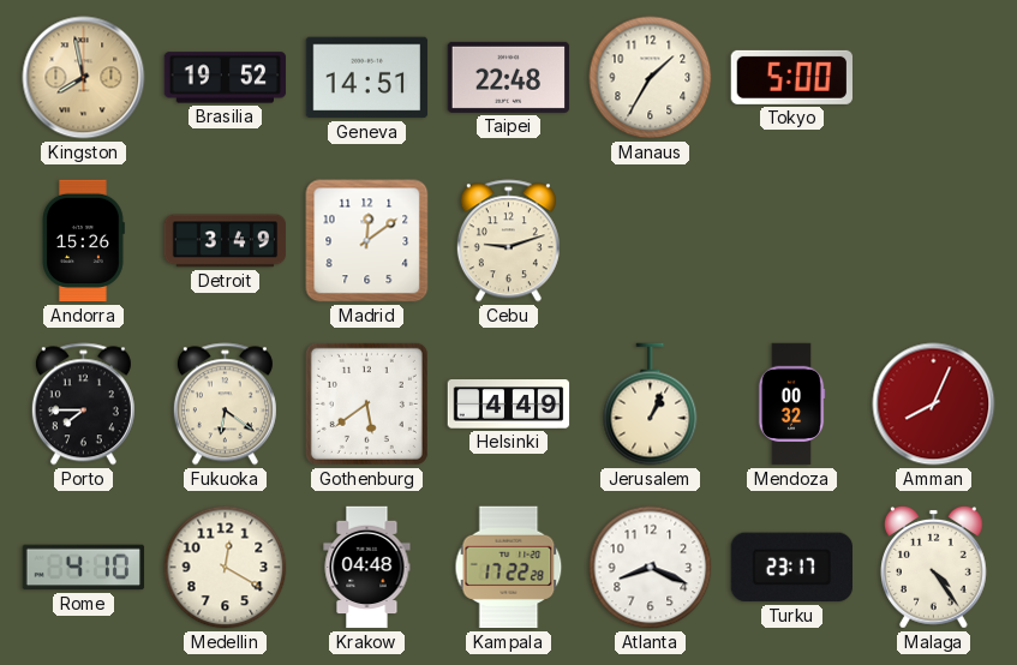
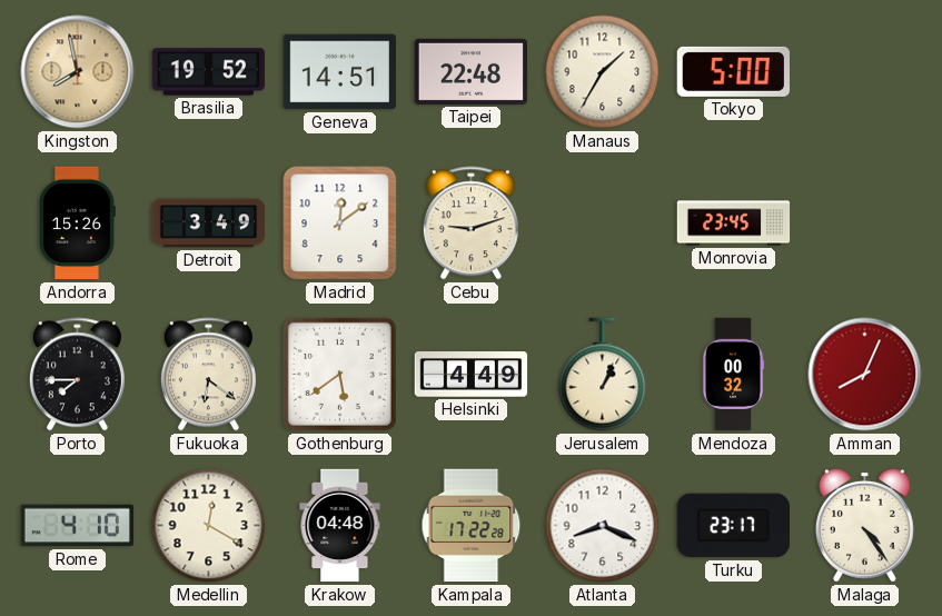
Monrovia: none -> 23:45
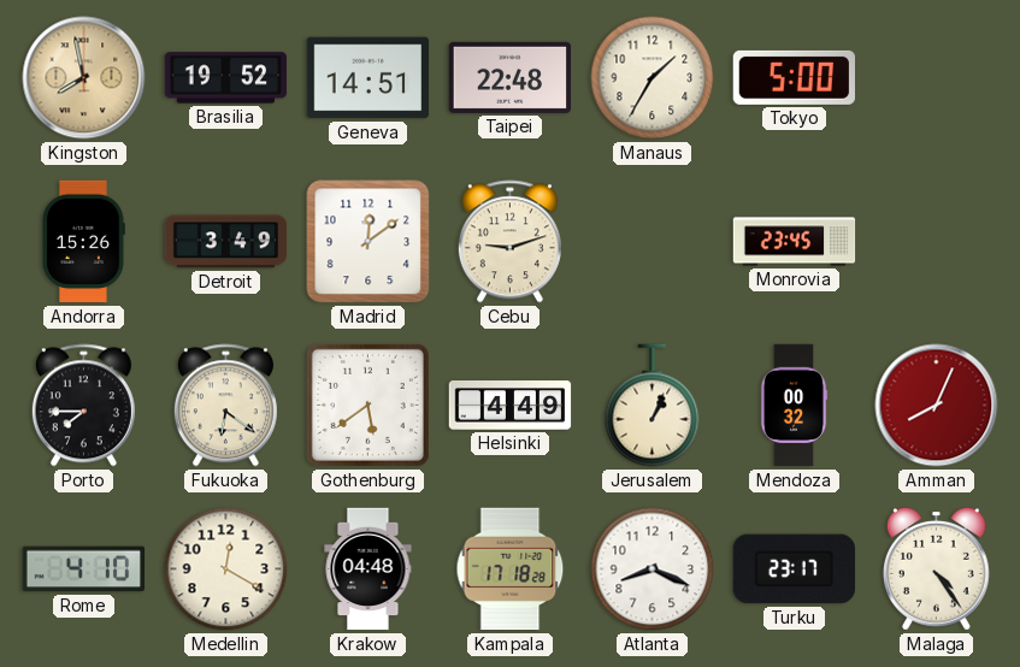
Kampala: 17:22 -> 17:18
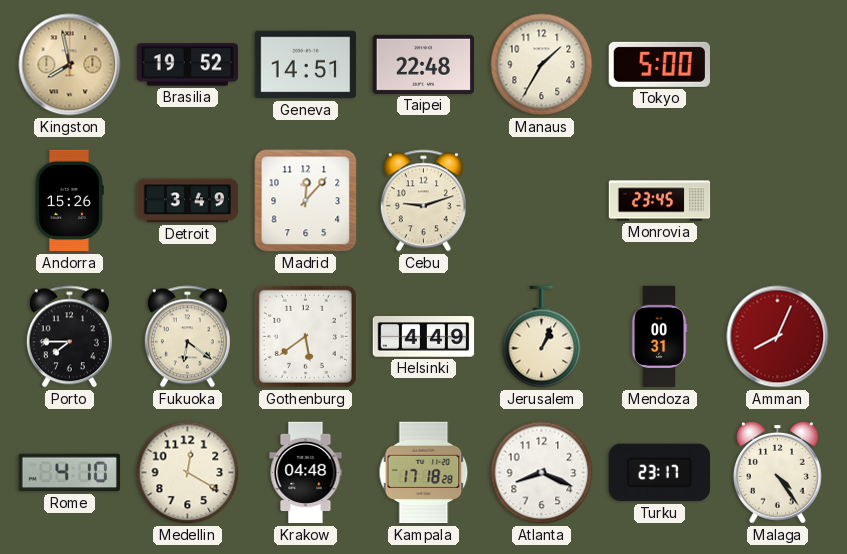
Madrid: 12:09 -> 12:07
Mendoza: 00:32 -> 00:31
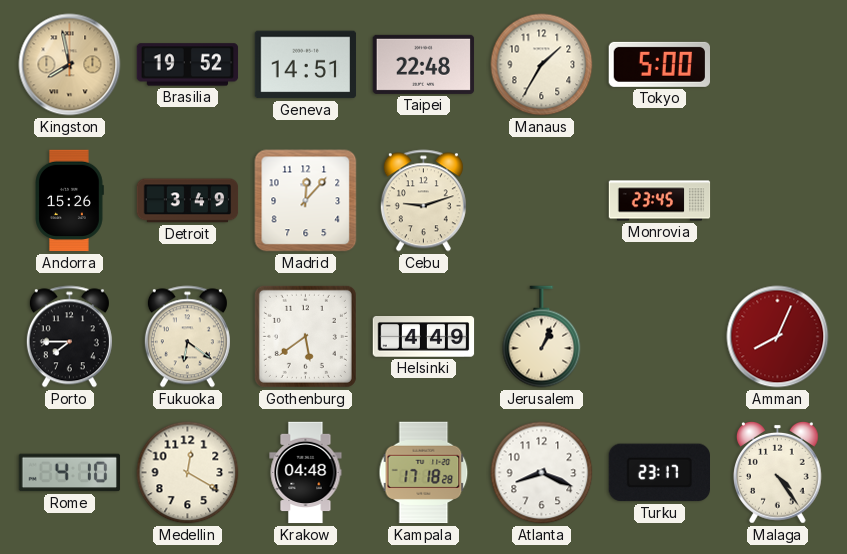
Mendoza: 00:31 -> none
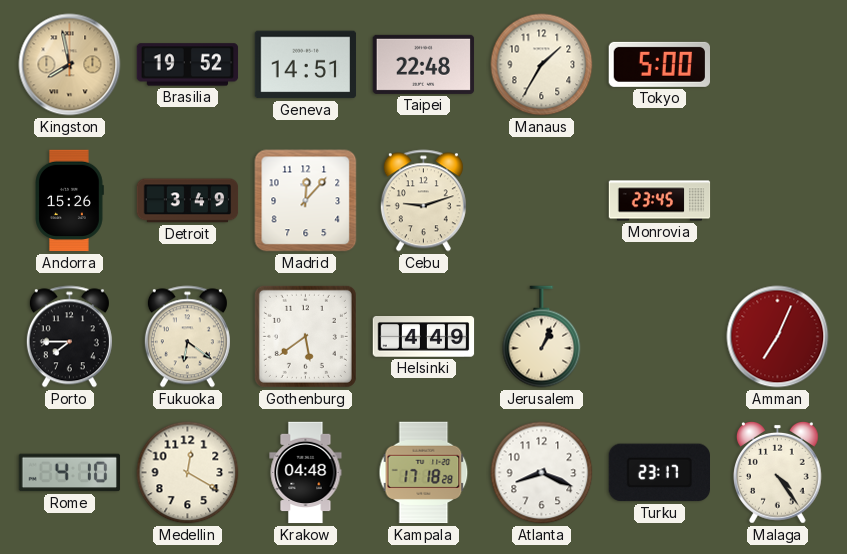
Amman: 8:04 -> 7:04
